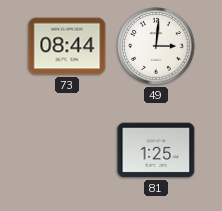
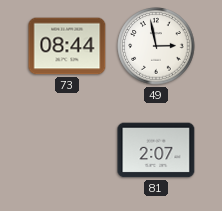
49: 3:01 -> 2:58
81: 1:25 -> 2:07
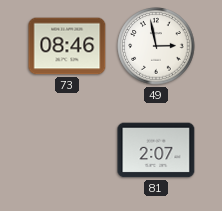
73: 08:44 -> 08:46
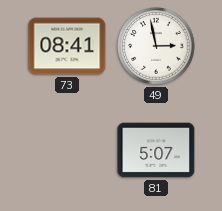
73: 08:46 -> 08:41
81: 2:07 -> 5:07
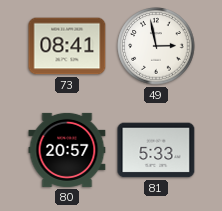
80: none -> 20:57
81: 5:07 -> 5:33
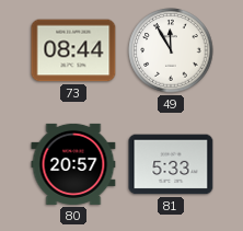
73: 08:41 -> 08:44
49: 2:58 -> 11:55
